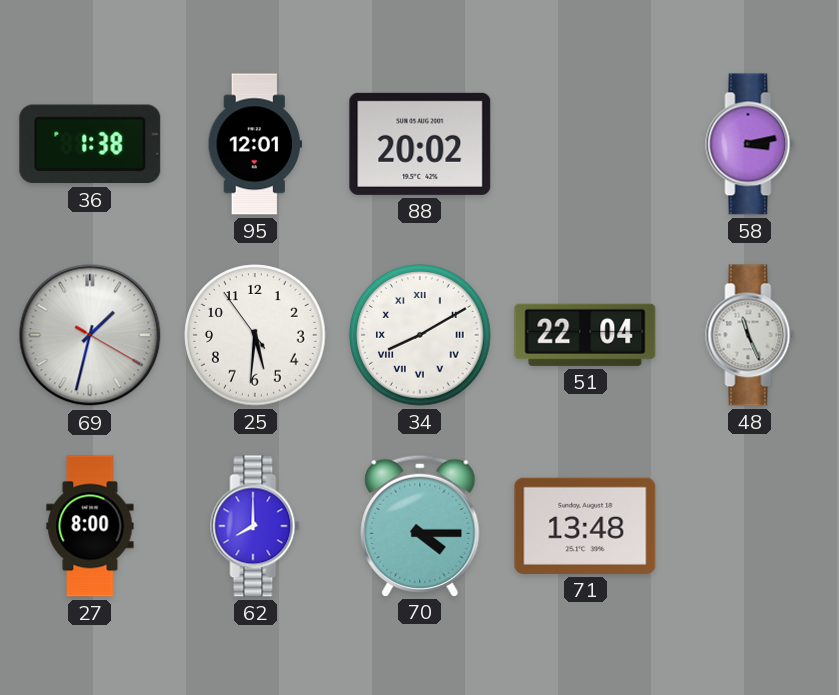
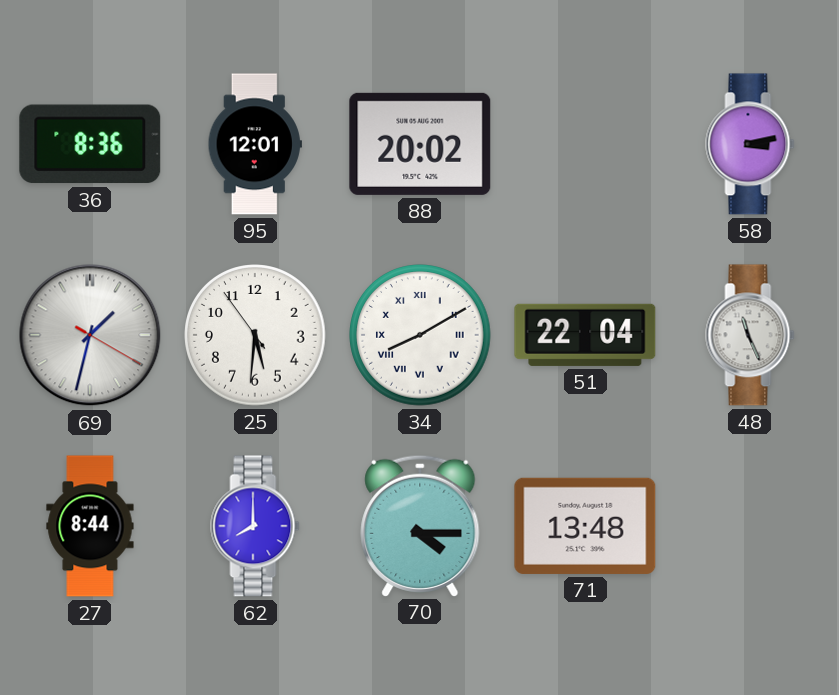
36: 1:38 -> 8:36
27: 8:00 -> 8:44
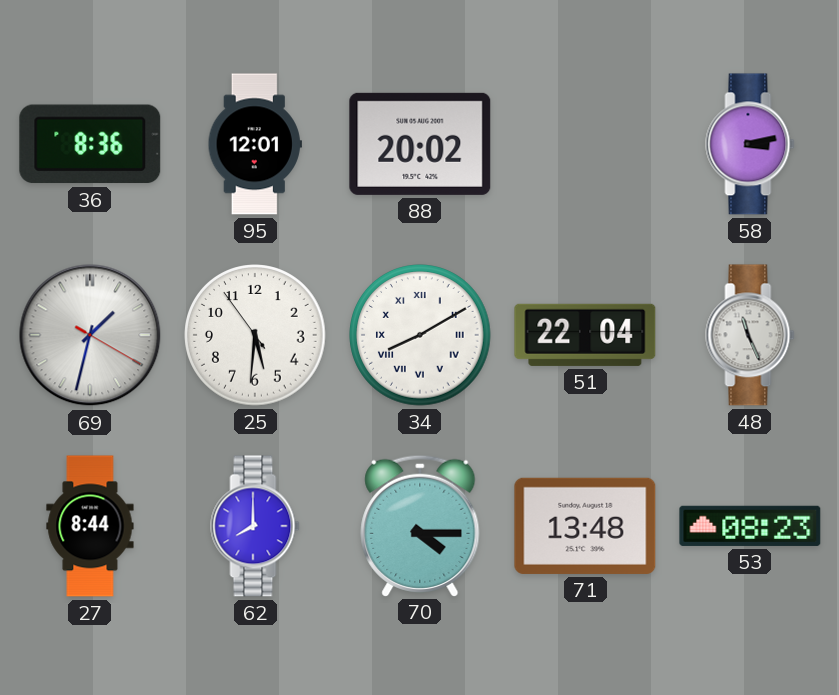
53: none -> 08:23
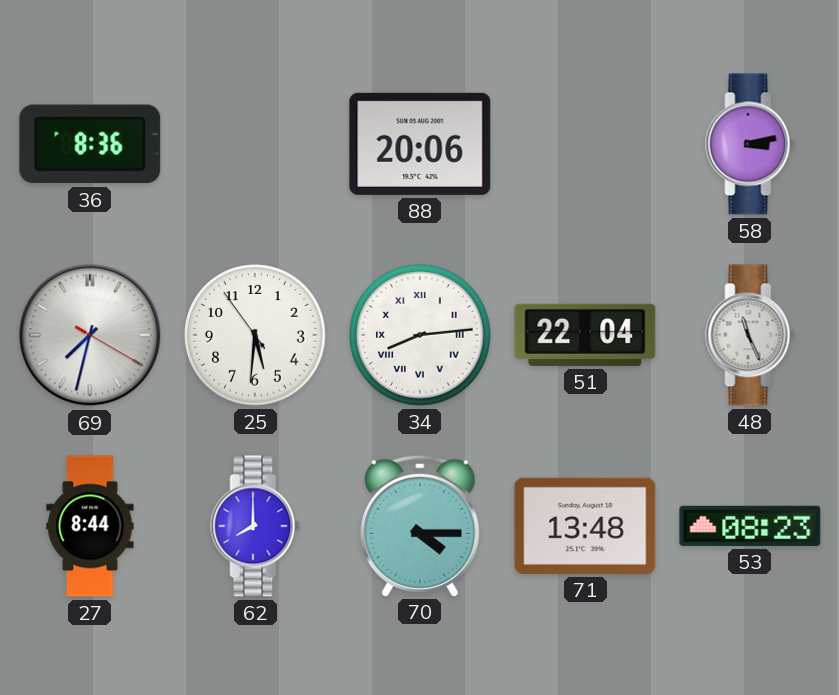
95: 12:01 -> none
88: 20:02 -> 20:06
69: 1:32 -> 7:32
34: 8:10 -> 8:14
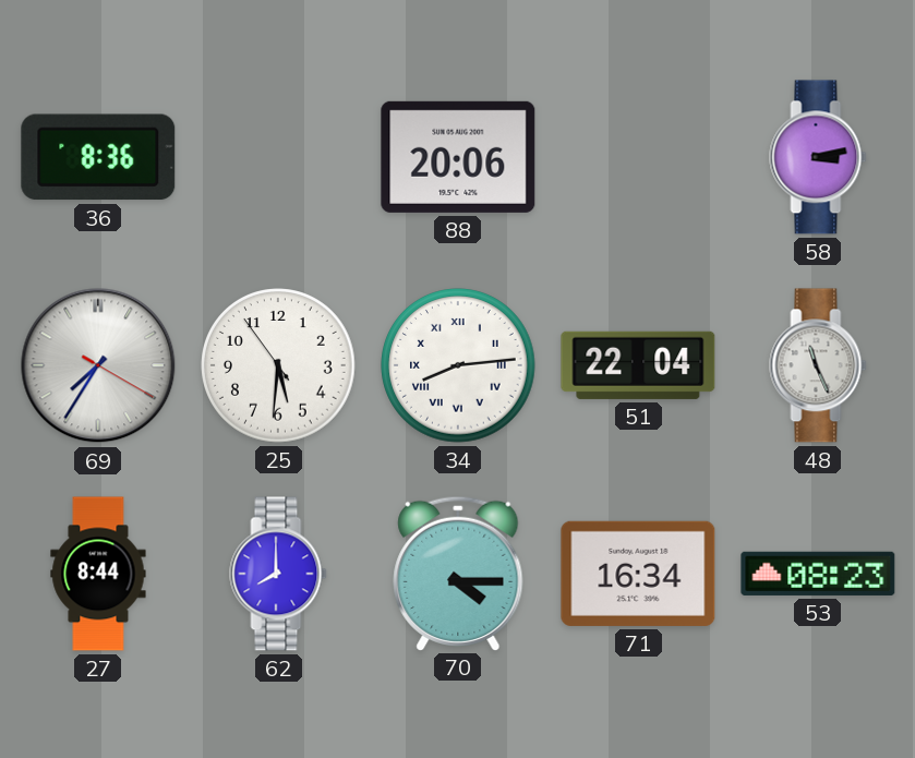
69: 7:32 -> 7:35
71: 13:48 -> 16:34
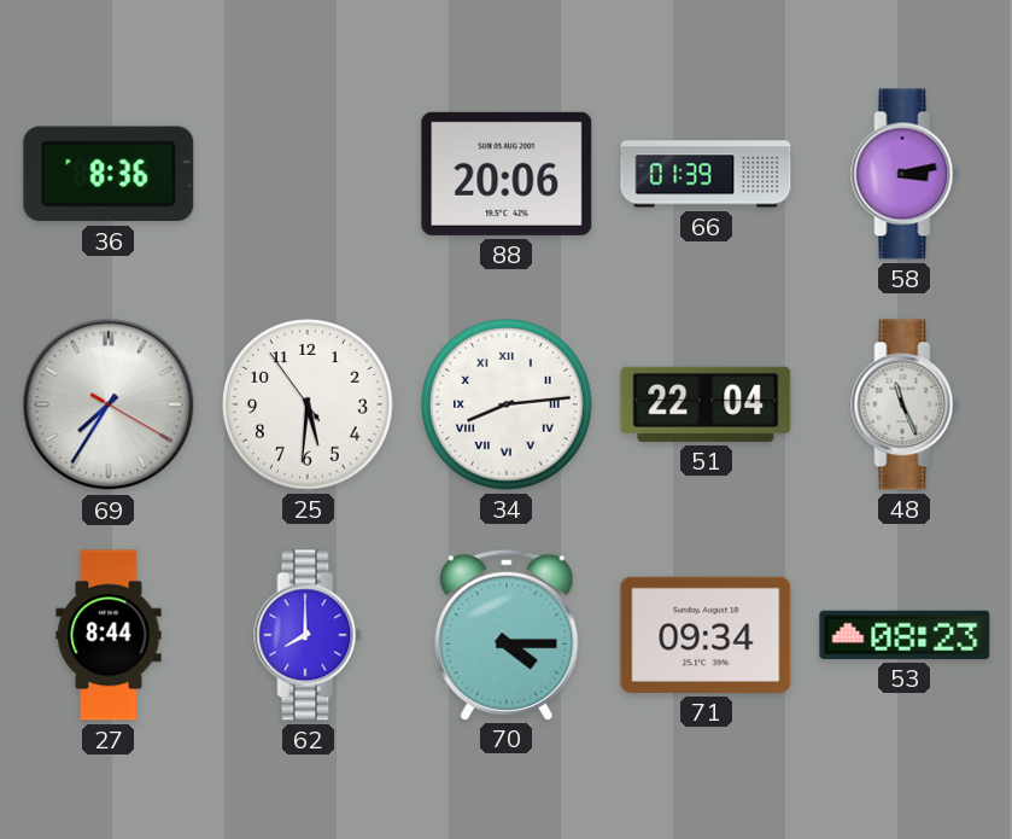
66: none -> 01:39
71: 16:34 -> 09:34
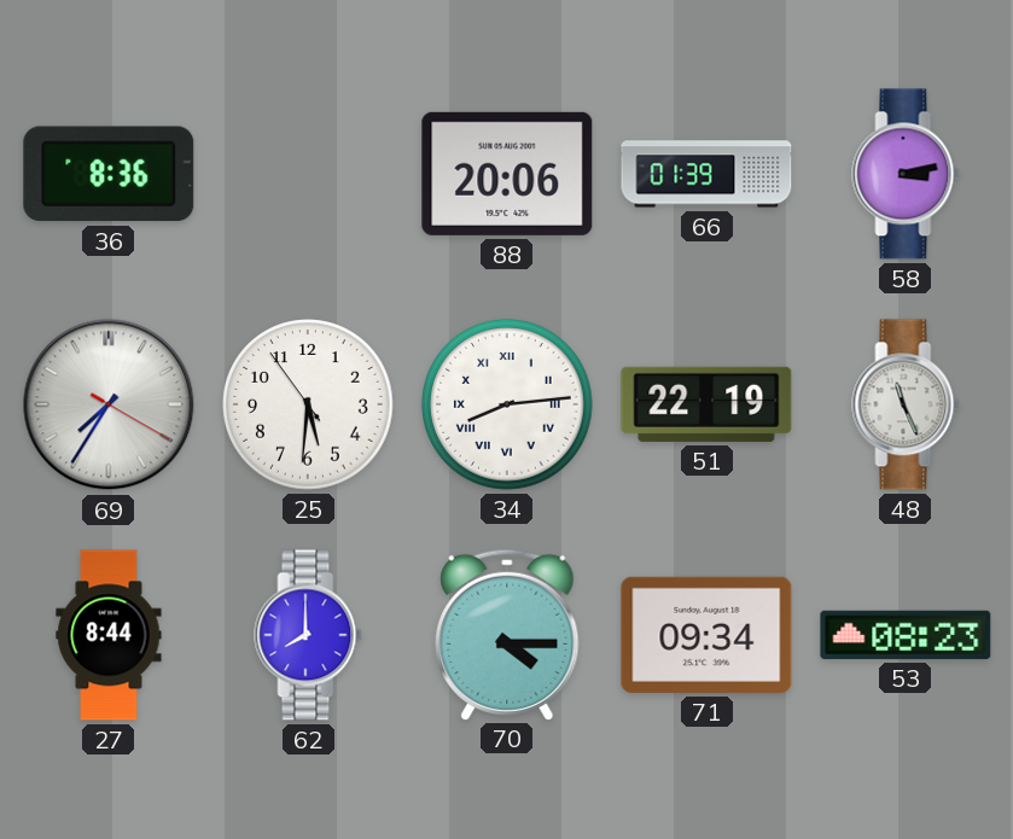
51: 22:04 -> 22:19
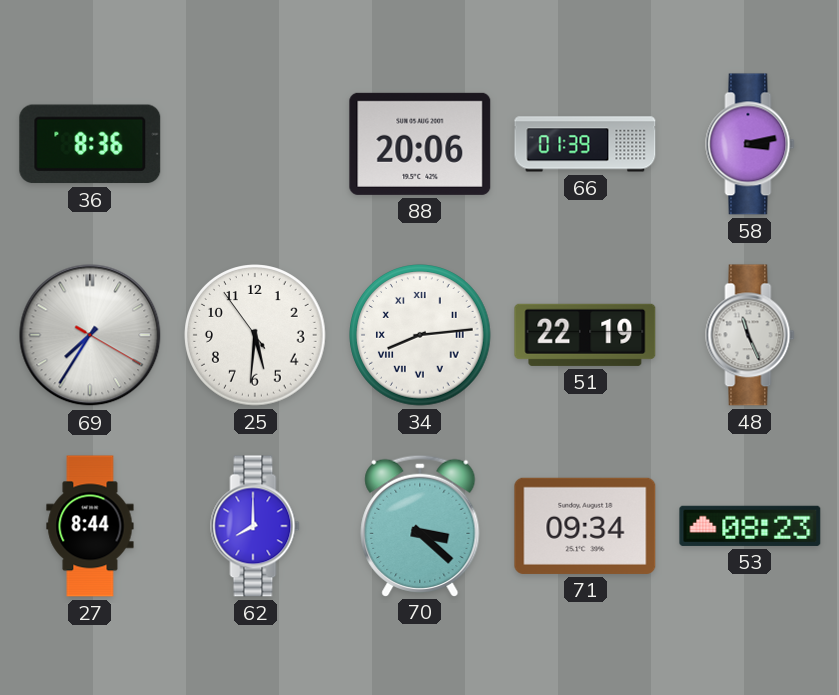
70: 4:15 -> 3:22
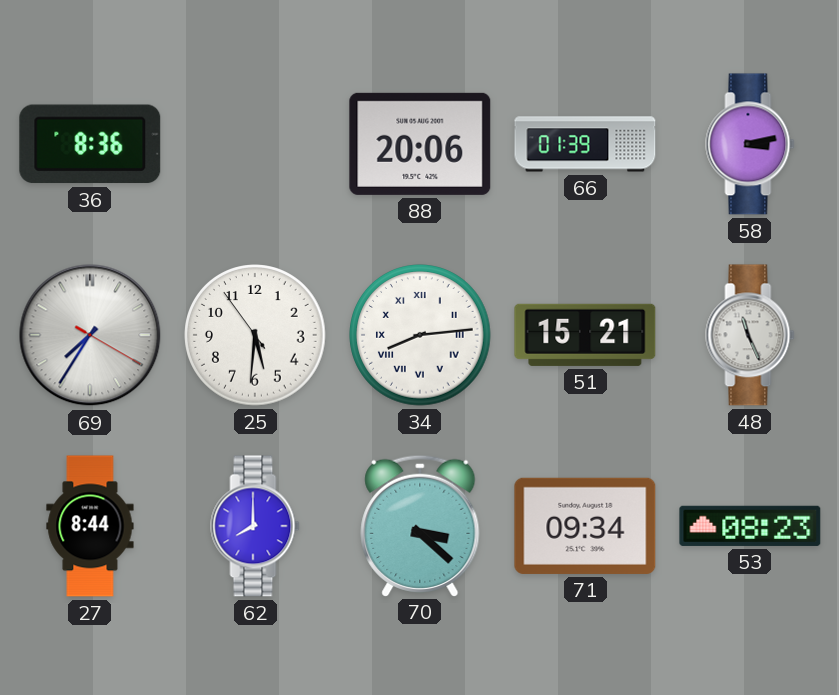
51: 22:19 -> 15:21
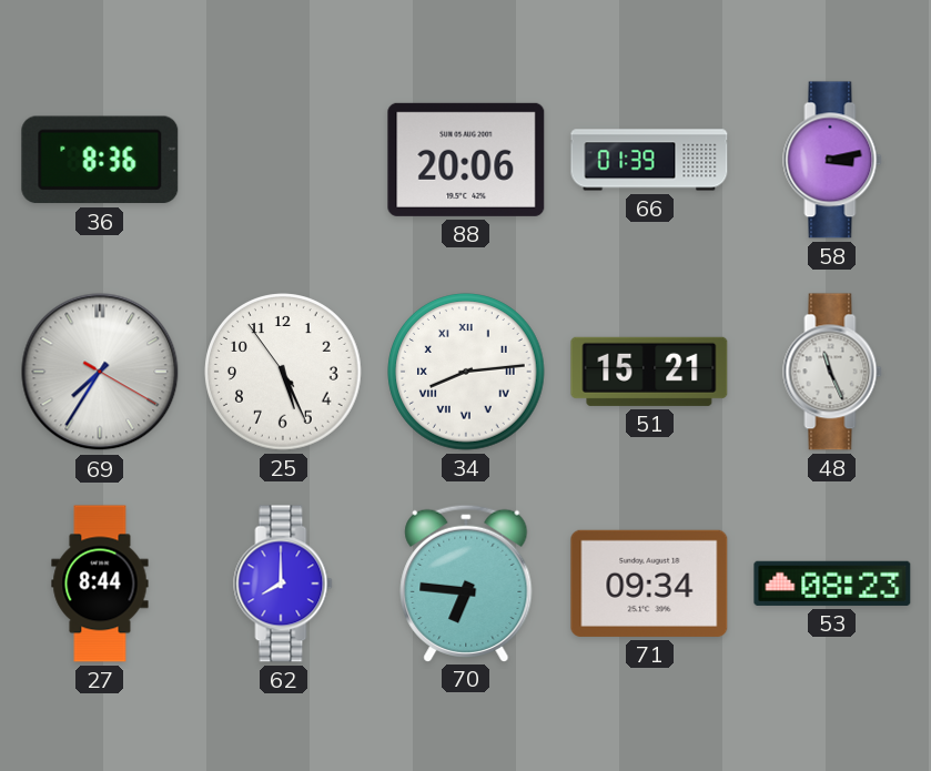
25: 5:30 -> 5:25
70: 3:22 -> 6:46
